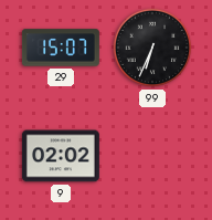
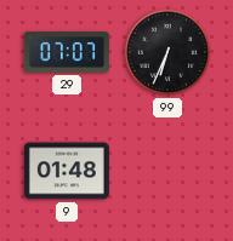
29: 15:07 -> 07:07
9: 02:02 -> 01:48
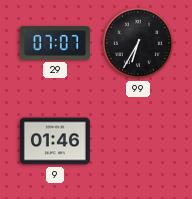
99: 6:34 -> 6:35
9: 01:48 -> 01:46
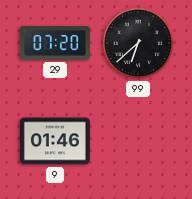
29: 07:07 -> 07:20
99: 6:35 -> 6:38
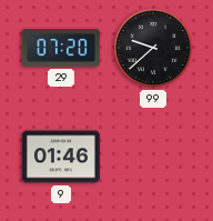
99: 6:38 -> 9:38
